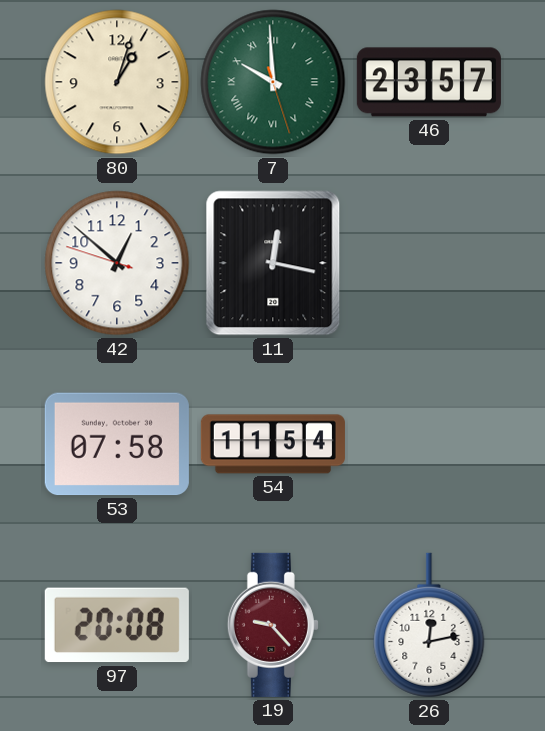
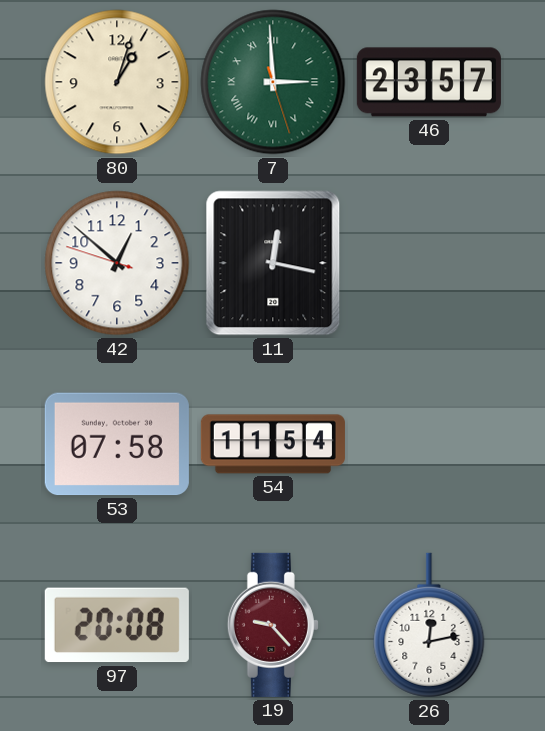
7: 9:59 -> 2:59
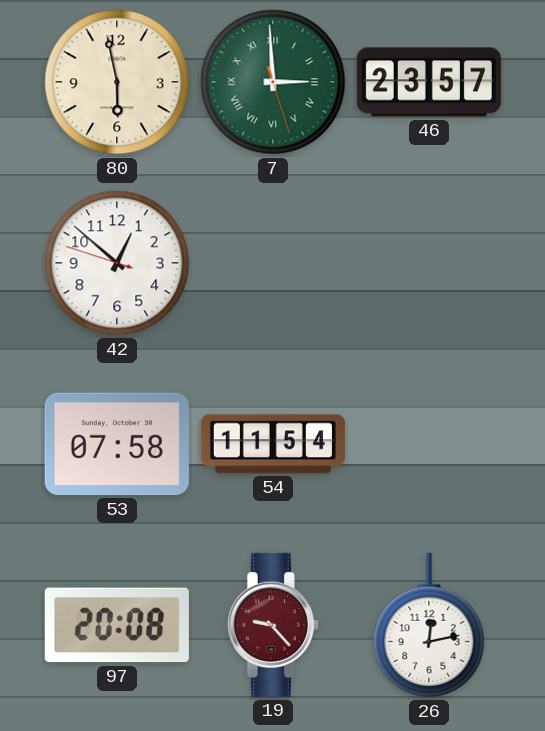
80: 1:03 -> 5:58
11: 12:17 -> none
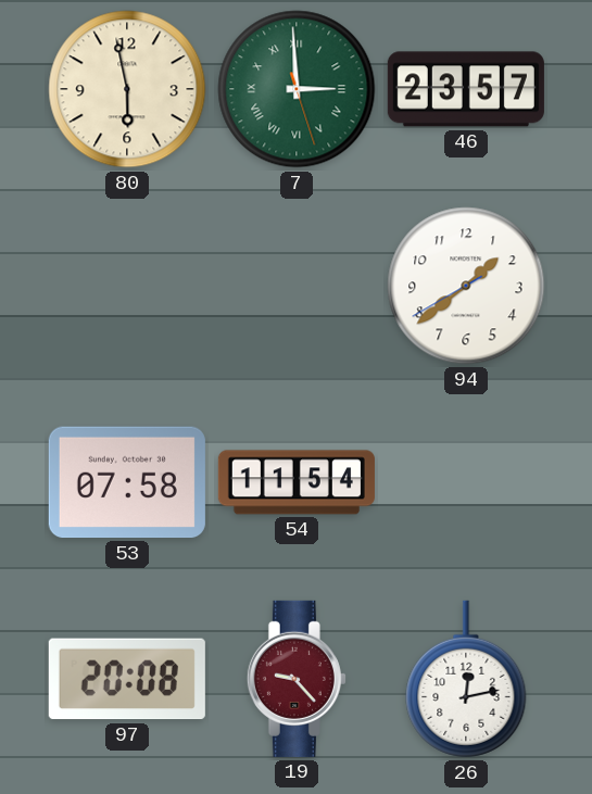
42: 12:51 -> none
94: none -> 1:38
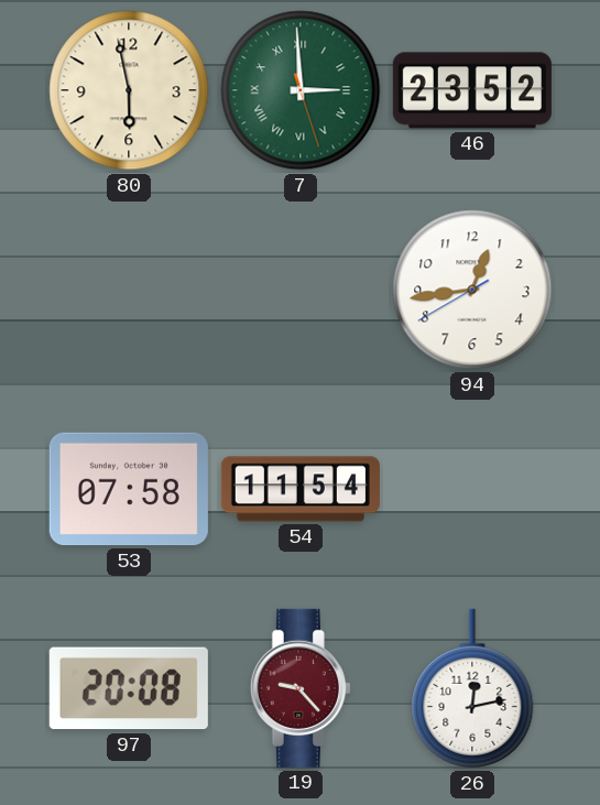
46: 23:57 -> 23:52
94: 1:38 -> 12:43
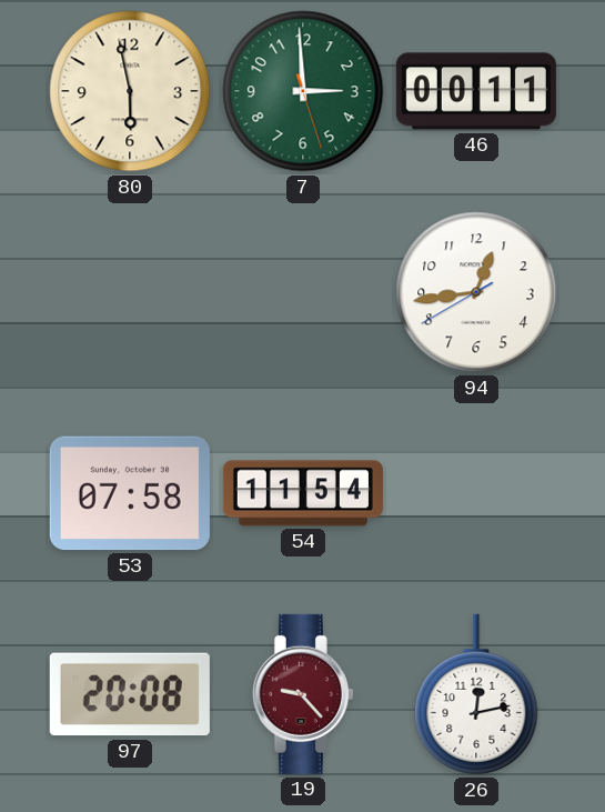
7 numerals: Roman -> Arabic
46: 23:52 -> 00:11
